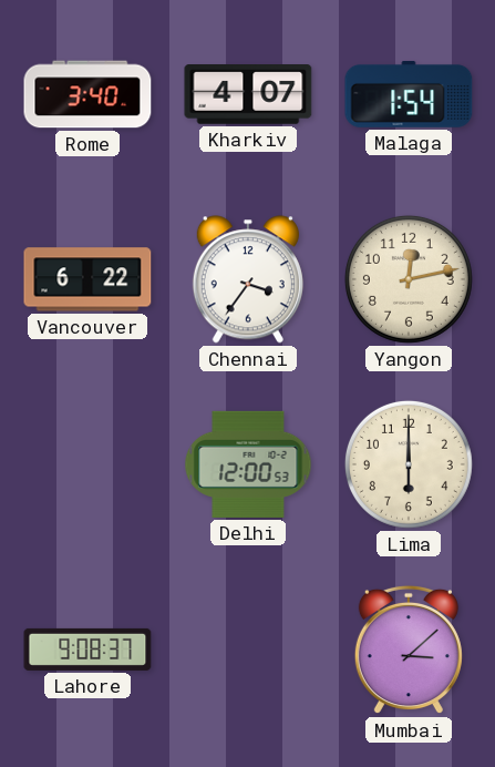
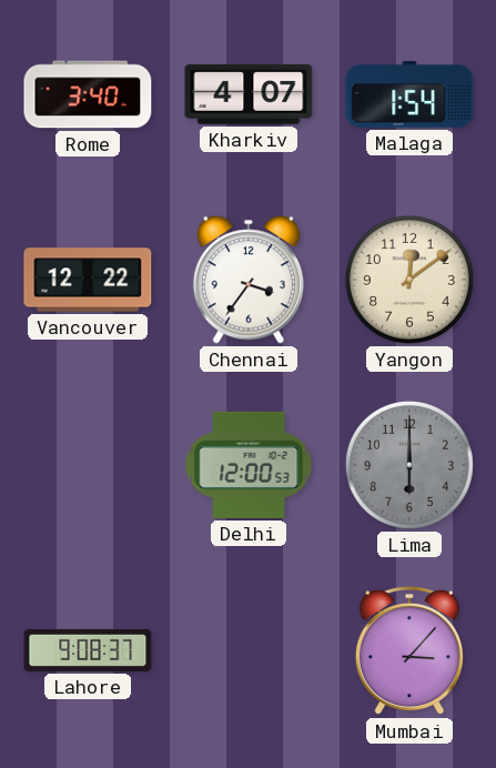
Vancouver: 6:22 -> 12:22
Yangon: 12:13 -> 12:09
Lima dial: cream -> grey
Mumbai: 3:08 -> 3:07
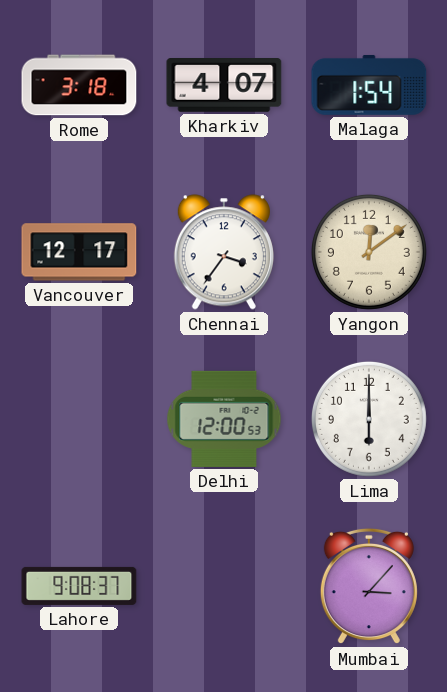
Rome: 3:40 -> 3:18
Vancouver: 12:22 -> 12:17
Lima dial: grey -> white
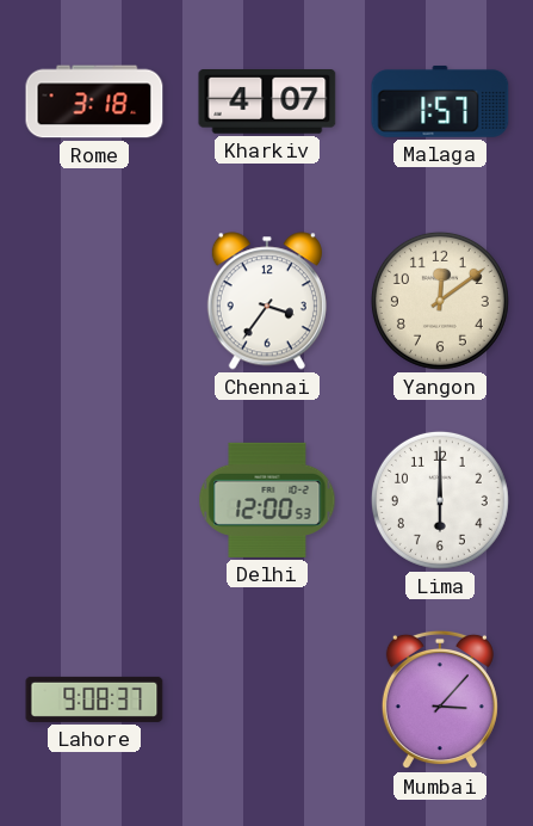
Malaga: 1:54 -> 1:57
Vancouver: 12:17 -> none
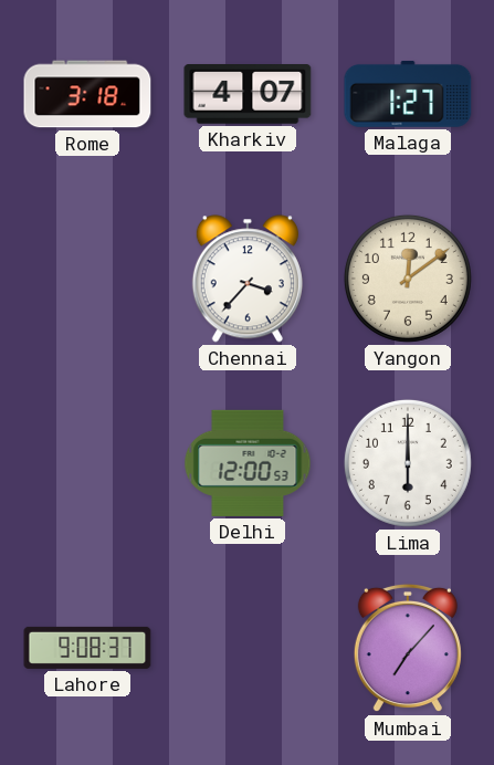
Malaga: 1:57 -> 1:27
Chennai: 3:36 -> 3:37
Mumbai: 3:07 -> 7:07
